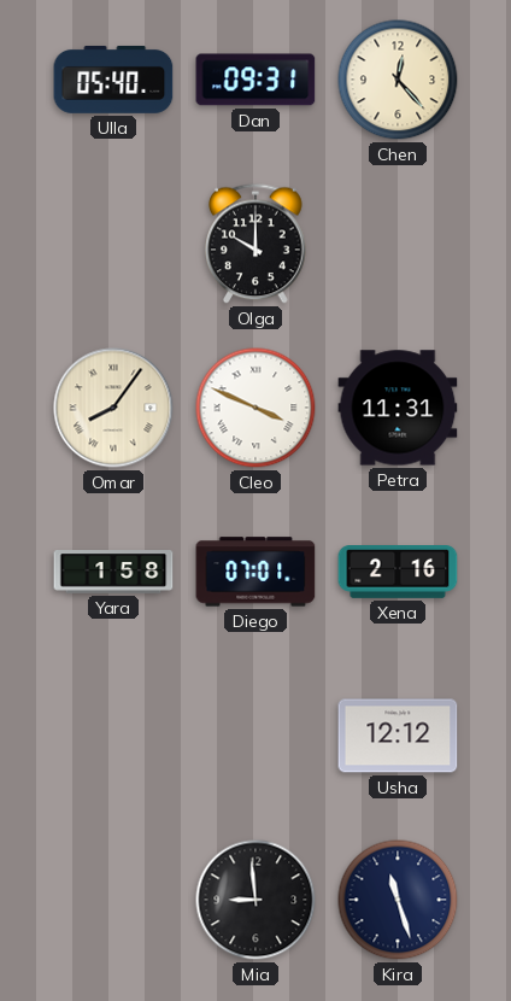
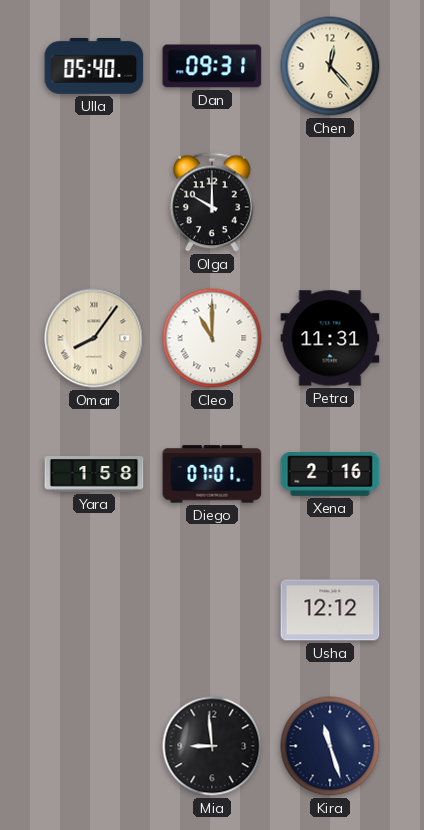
Cleo: 3:49 -> 11:00
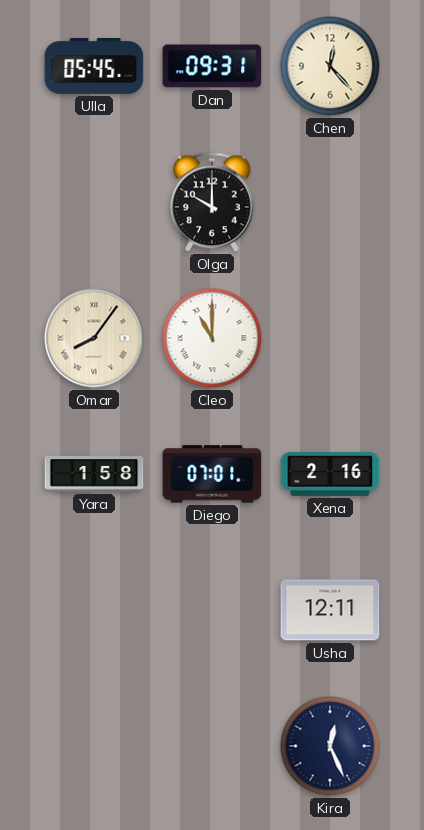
Ulla: 05:40 -> 05:45
Petra: 11:31 -> none
Usha: 12:12 -> 12:11
Mia: 8:59 -> none
Kira: 11:27 -> 12:26
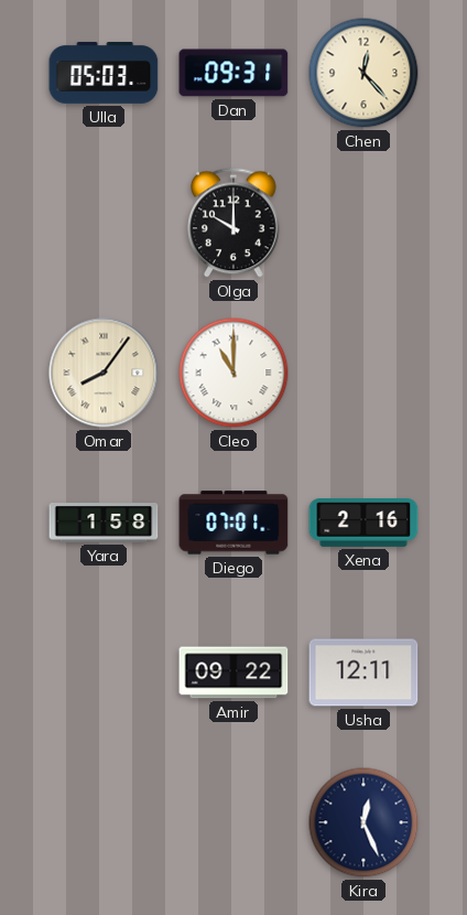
Ulla: 05:45 -> 05:03
Amir: none -> 09:22
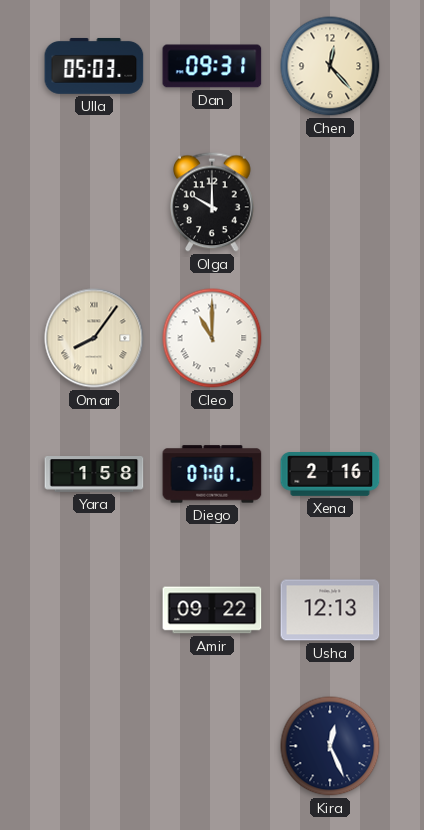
Usha: 12:11 -> 12:13
